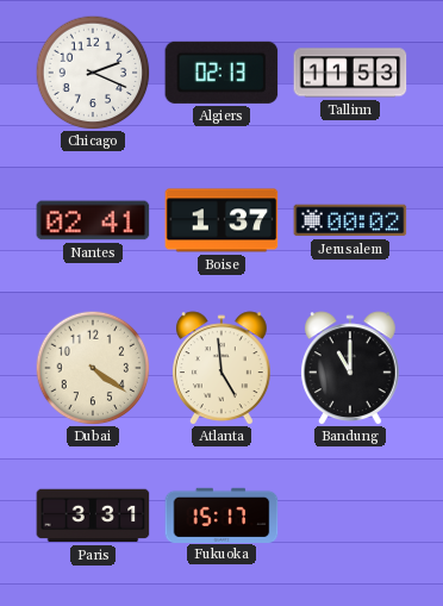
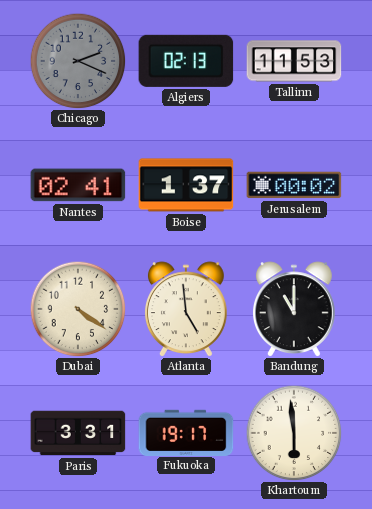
Chicago dial: white -> grey
Fukuoka: 15:17 -> 19:17
Khartoum: none -> 5:59
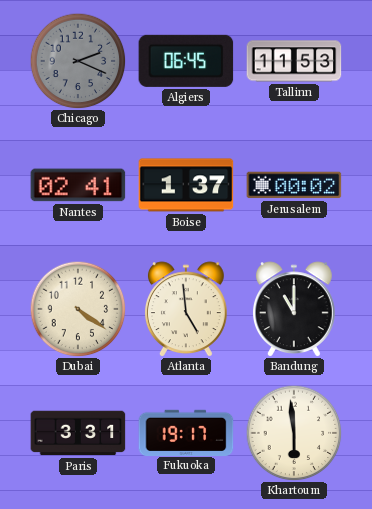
Algiers: 02:13 -> 06:45
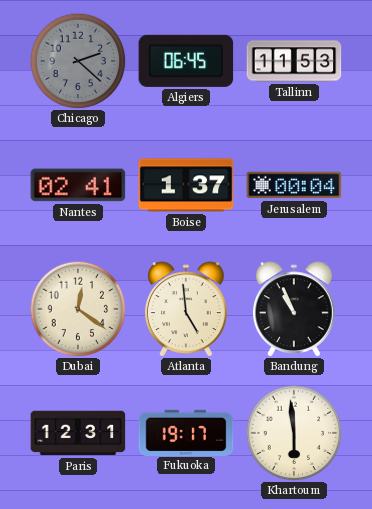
Chicago: 2:19 -> 2:22
Jerusalem: 00:02 -> 00:04
Dubai: 4:21 -> 12:21
Bandung: 11:00 -> 10:56
Paris: 3:31 -> 12:31
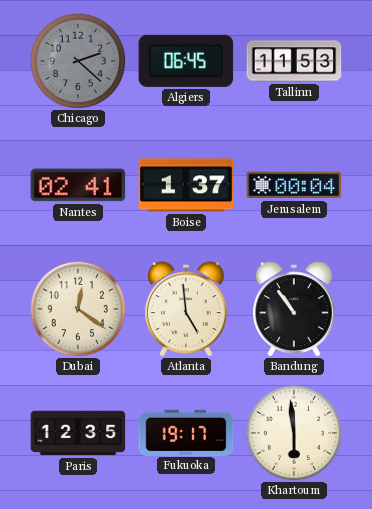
Bandung: 10:56 -> 10:54
Paris: 12:31 -> 12:35
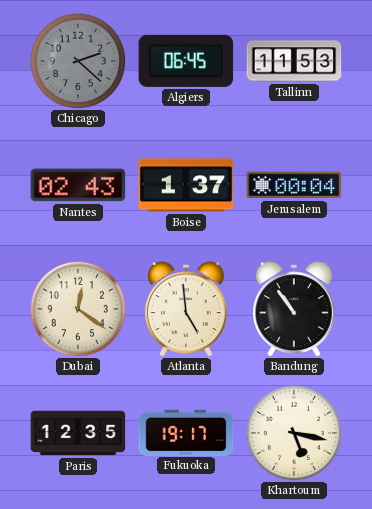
Nantes: 02:41 -> 02:43
Khartoum: 5:59 -> 5:17
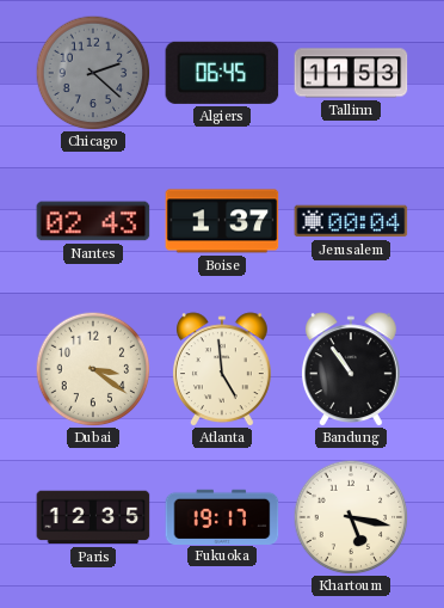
Dubai: 12:21 -> 3:21
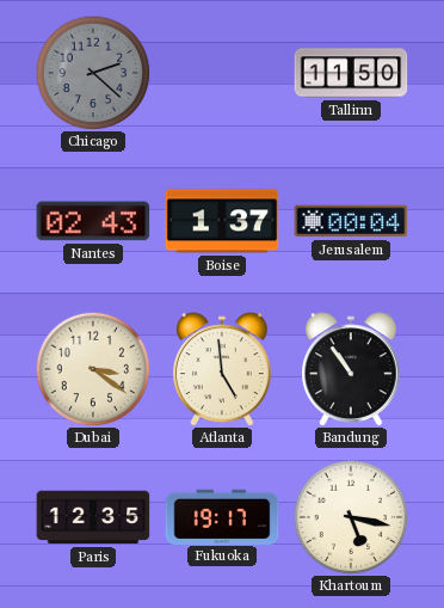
Algiers: 06:45 -> none
Tallinn: 11:53 -> 11:50
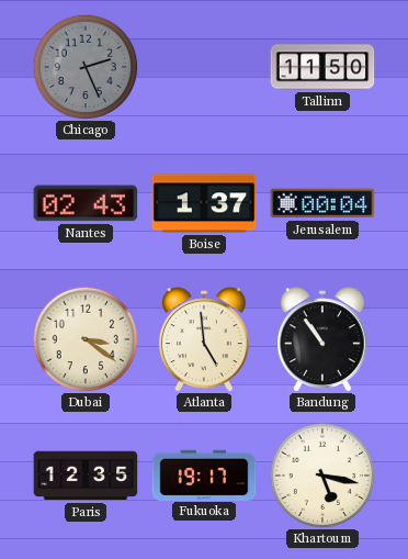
Chicago: 2:22 -> 2:26
